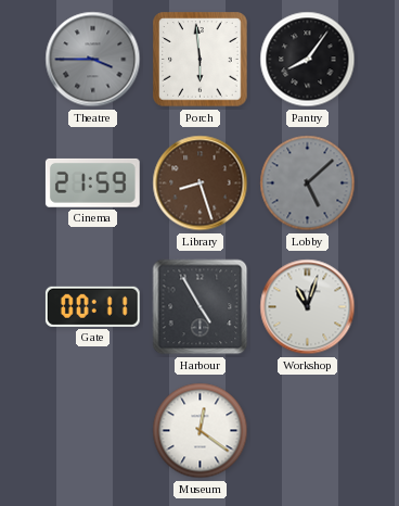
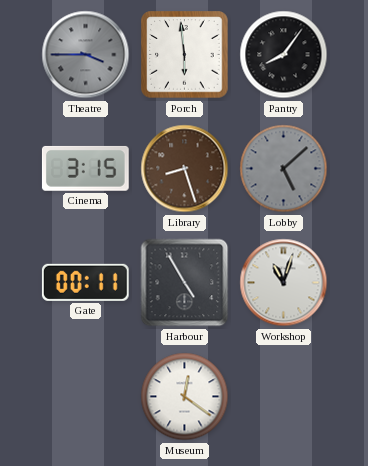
Cinema: 21:59 -> 3:15
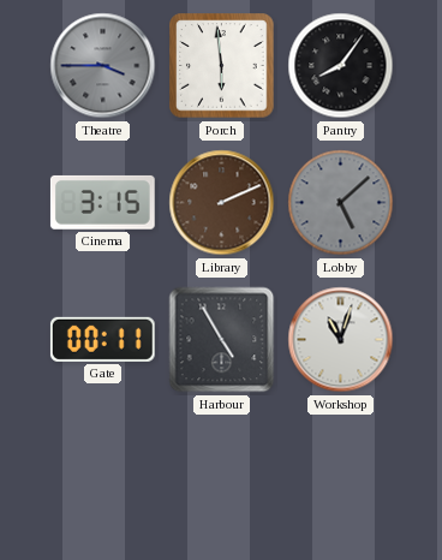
Library: 8:27 -> 2:11
Museum: 12:21 -> none
